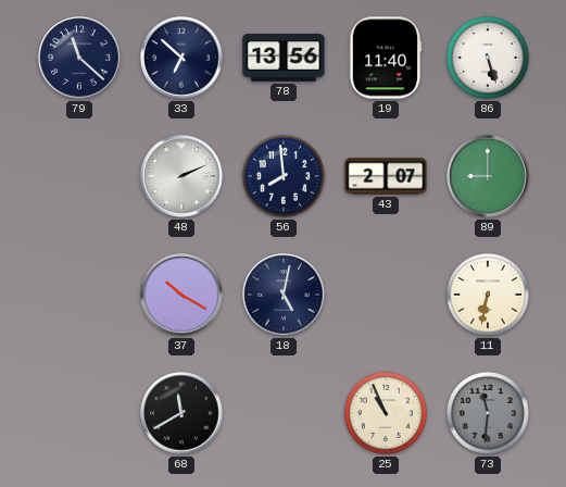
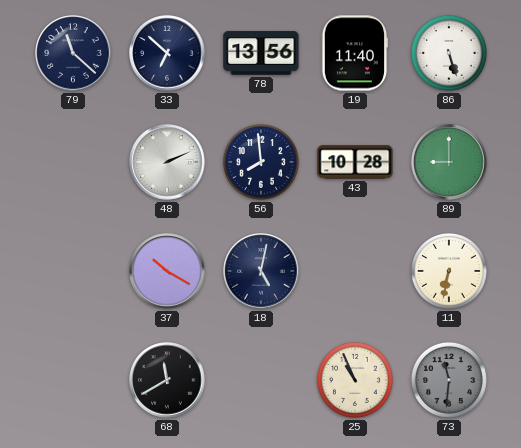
43: 2:07 -> 10:28
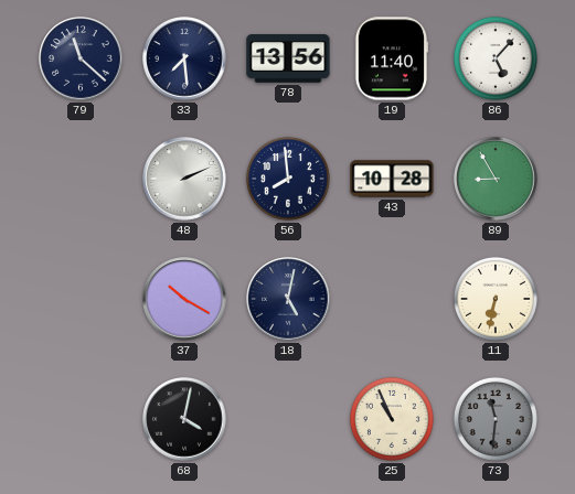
33: 6:52 -> 7:29
86: 5:27 -> 5:07
89: 9:00 -> 8:55
68: 11:40 -> 4:02
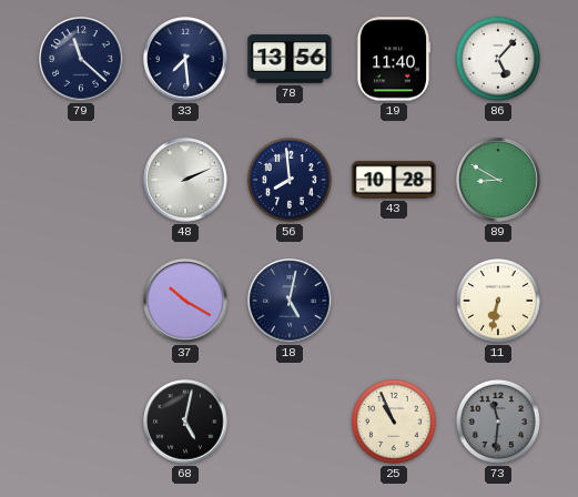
89: 8:55 -> 8:50
68: 4:02 -> 5:02
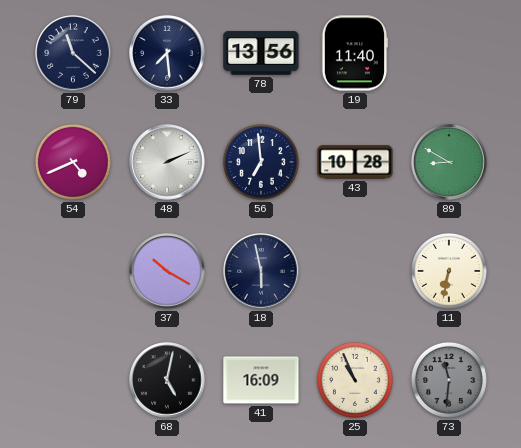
86: 5:07 -> none
54: none -> 4:41
56: 7:59 -> 6:59
18: 5:02 -> 5:58
41: none -> 16:09
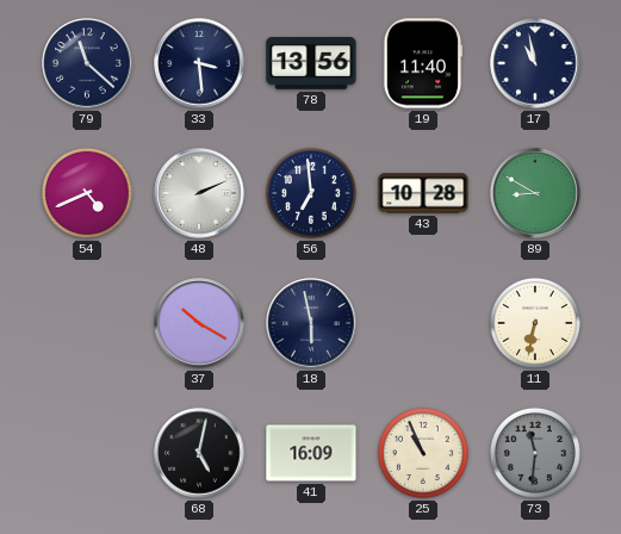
33: 7:29 -> 3:29
17: none -> 10:58
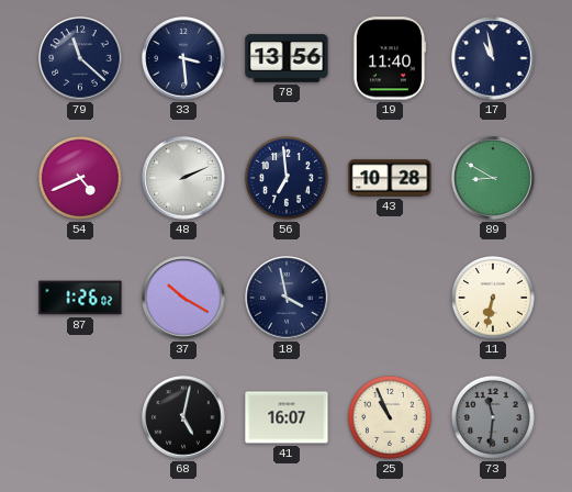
87: none -> 1:26
18: 5:58 -> 3:58
41: 16:09 -> 16:07
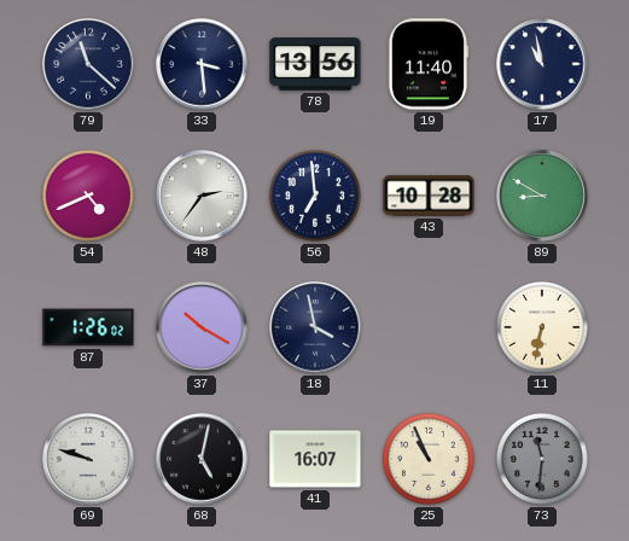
48: 2:11 -> 2:36
69: none -> 9:48
